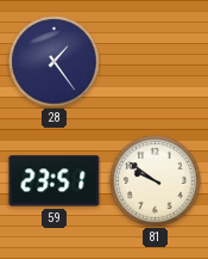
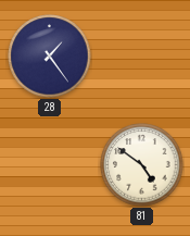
59: 23:51 -> none
81: 9:51 -> 4:51
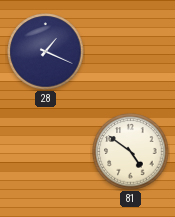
28: 1:24 -> 1:19
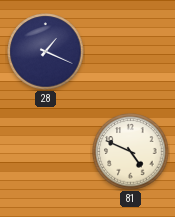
81: 4:51 -> 4:49
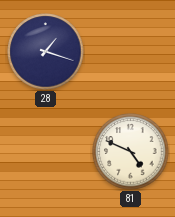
28: 1:19 -> 1:18
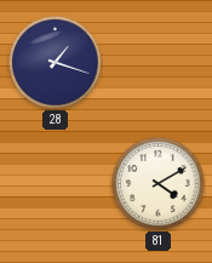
81: 4:49 -> 4:10
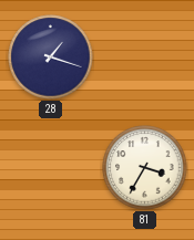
81: 4:10 -> 3:35
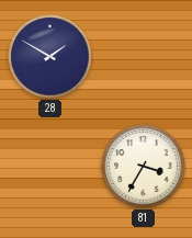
28: 1:18 -> 1:50
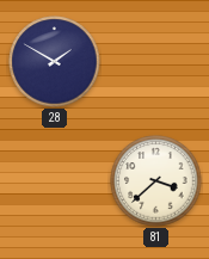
81: 3:35 -> 3:38
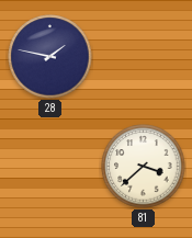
28: 1:50 -> 1:47
